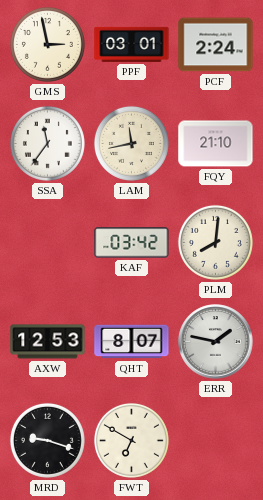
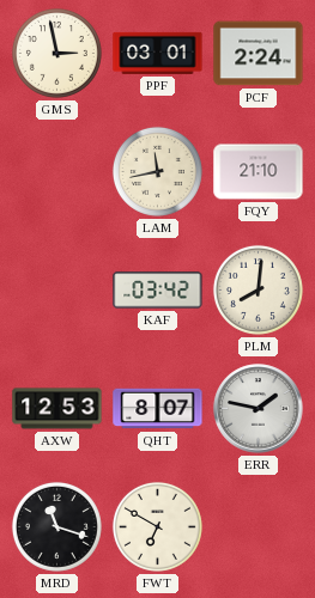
SSA: 11:36 -> none
MRD: 9:18 -> 11:18
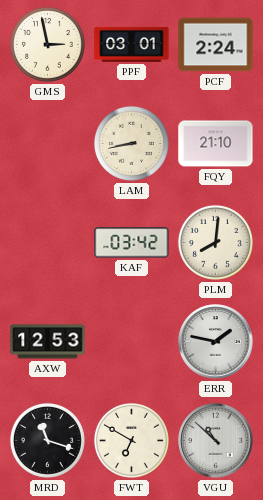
LAM: 11:43 -> 8:43
QHT: 8:07 -> none
VGU: none -> 10:52
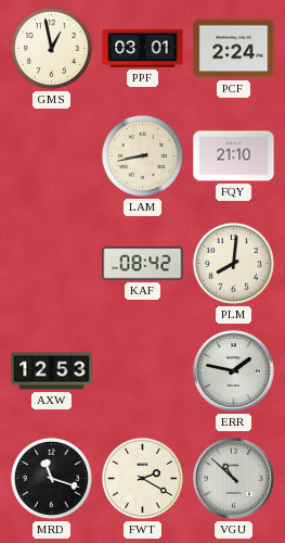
GMS: 2:58 -> 12:58
KAF: 03:42 -> 08:42
FWT: 6:50 -> 2:20
